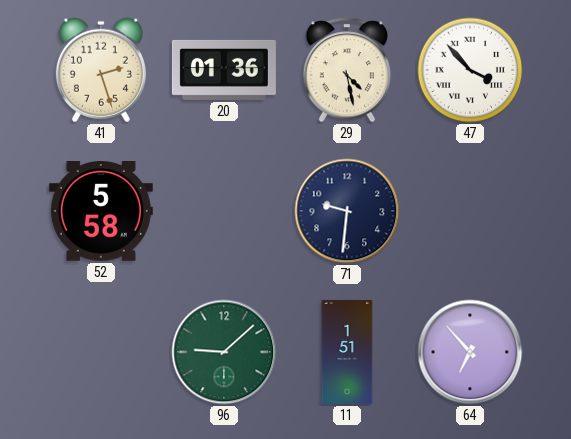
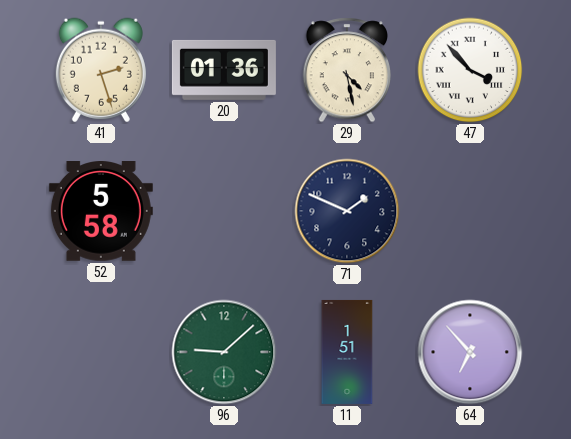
71: 9:31 -> 1:49
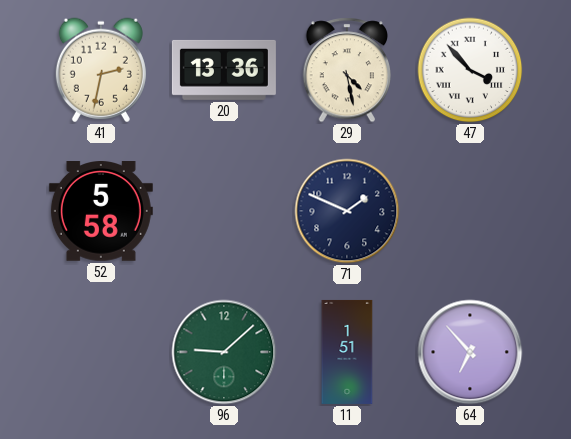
41: 2:27 -> 2:32
20: 01:36 -> 13:36
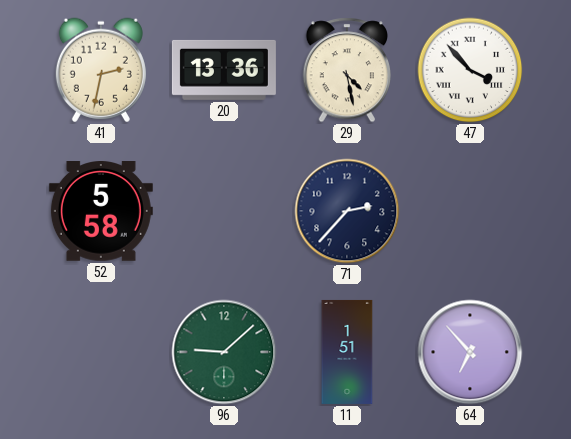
71: 1:49 -> 2:37
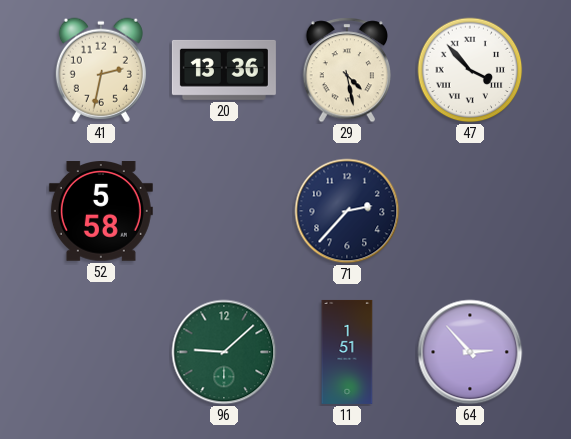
64: 6:53 -> 2:53
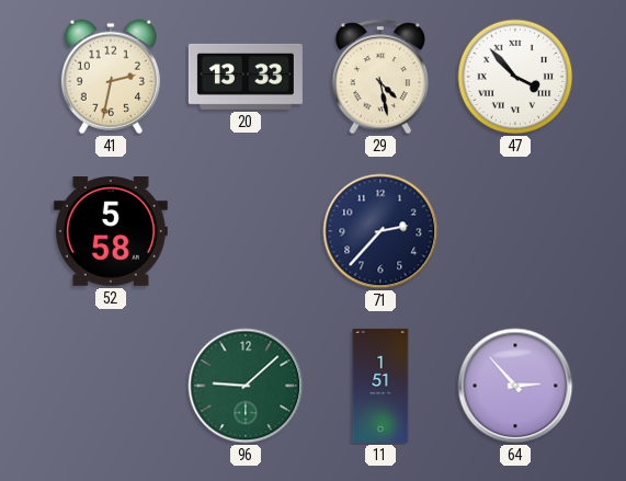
20: 13:36 -> 13:33
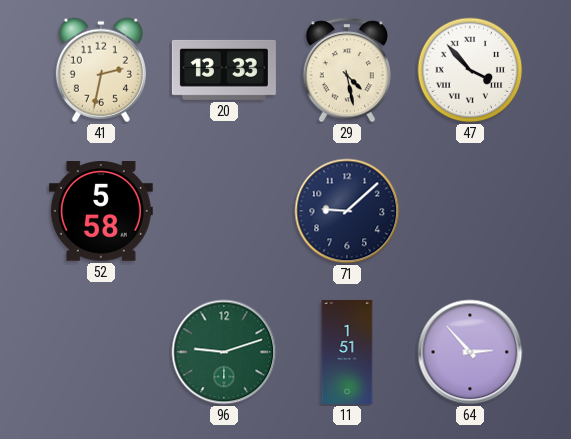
71: 2:37 -> 9:08
96: 9:08 -> 9:12
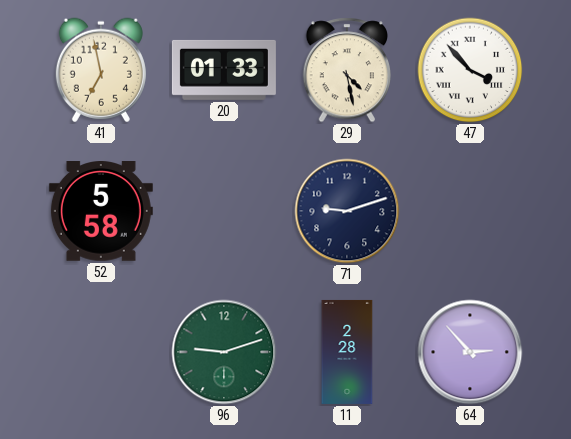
41: 2:32 -> 6:58
20: 13:33 -> 01:33
71: 9:08 -> 9:12
11: 1:51 -> 2:28
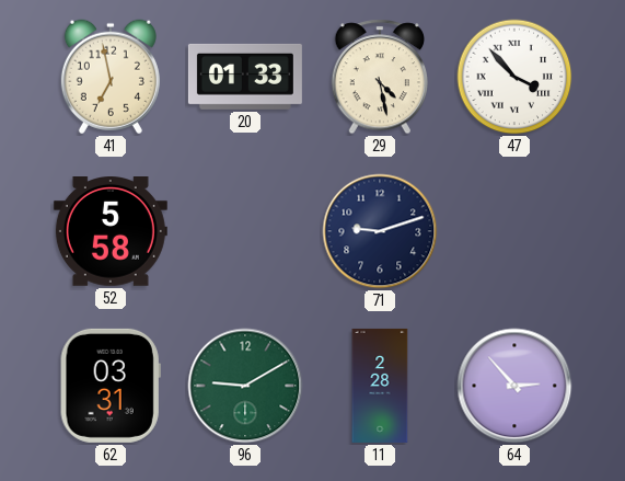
62: none -> 03:31
96: 9:12 -> 9:10
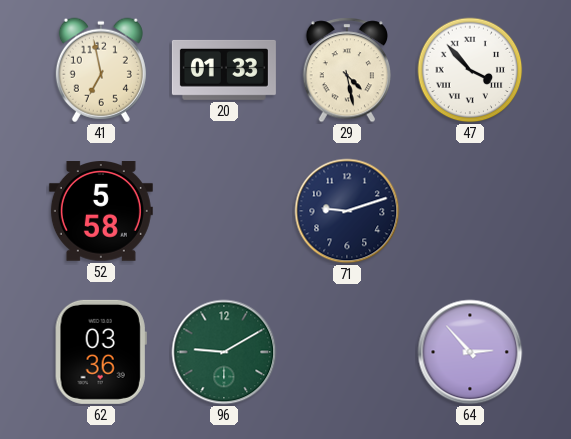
62: 03:31 -> 03:36
11: 2:28 -> none
